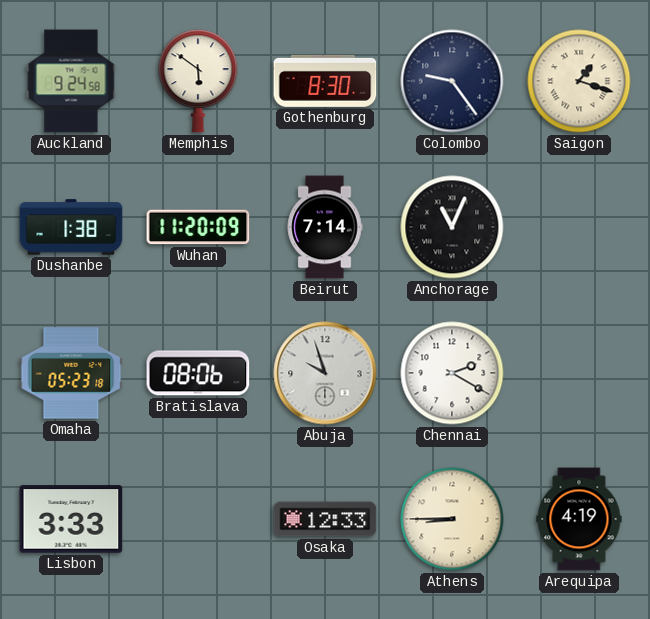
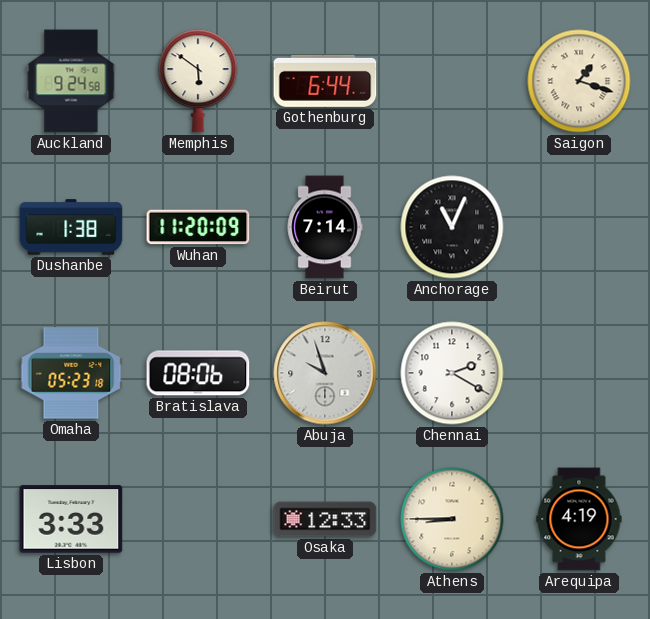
Gothenburg: 8:30 -> 6:44
Colombo: 9:24 -> none
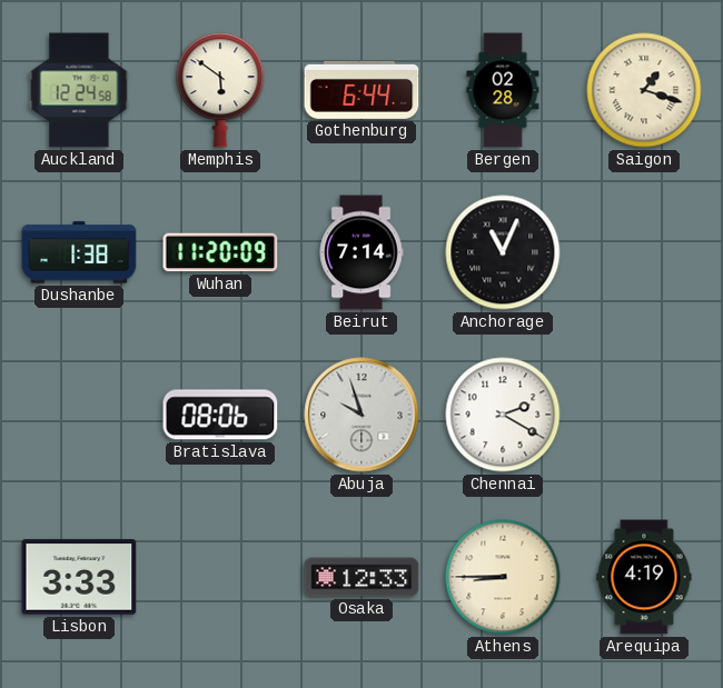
Auckland: 9:24 -> 12:24
Bergen: none -> 02:28
Omaha: 05:23 -> none
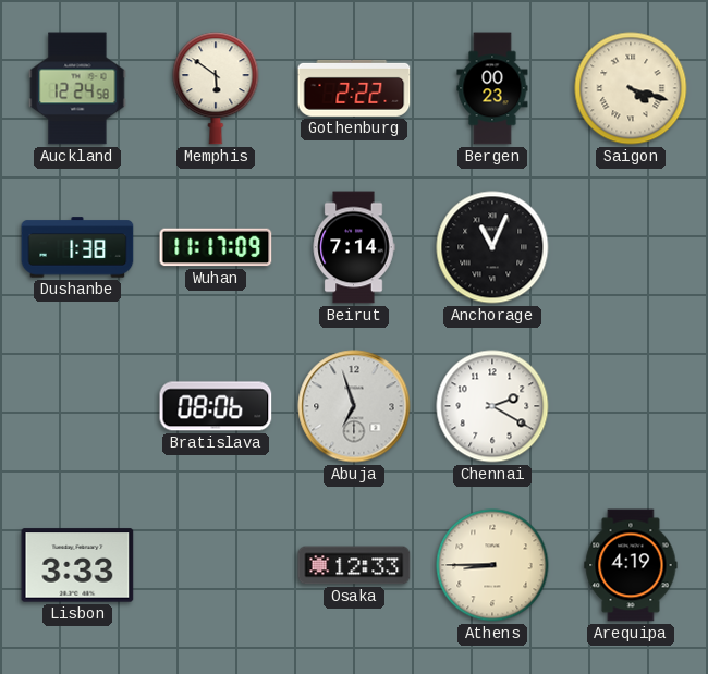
Gothenburg: 6:44 -> 2:22
Bergen: 02:28 -> 00:23
Saigon: 1:18 -> 4:18
Wuhan: 11:20 -> 11:17
Abuja: 9:57 -> 6:57
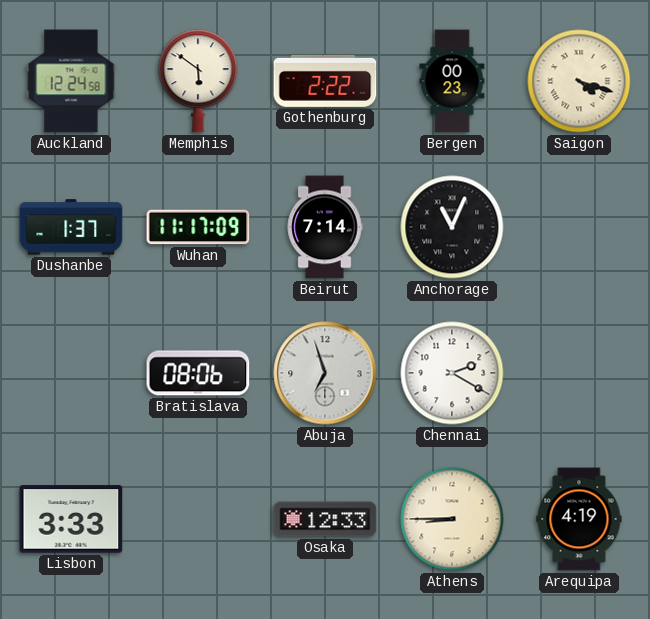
Dushanbe: 1:38 -> 1:37
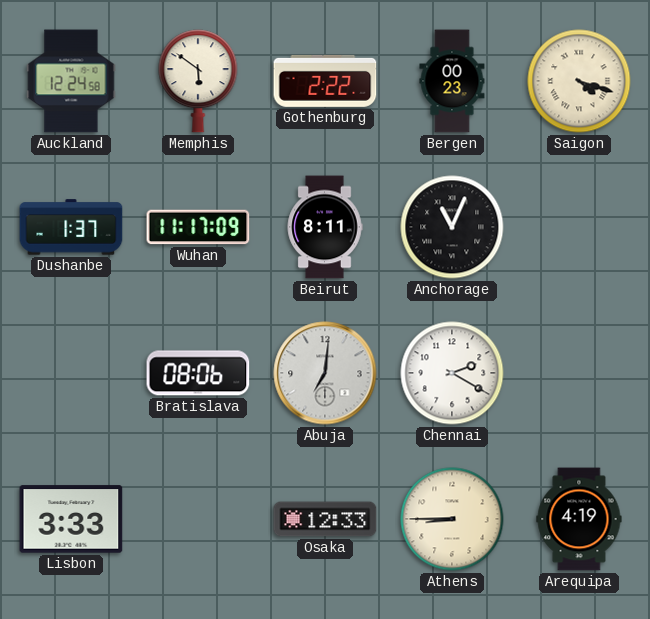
Beirut: 7:14 -> 8:11
Abuja: 6:57 -> 7:01
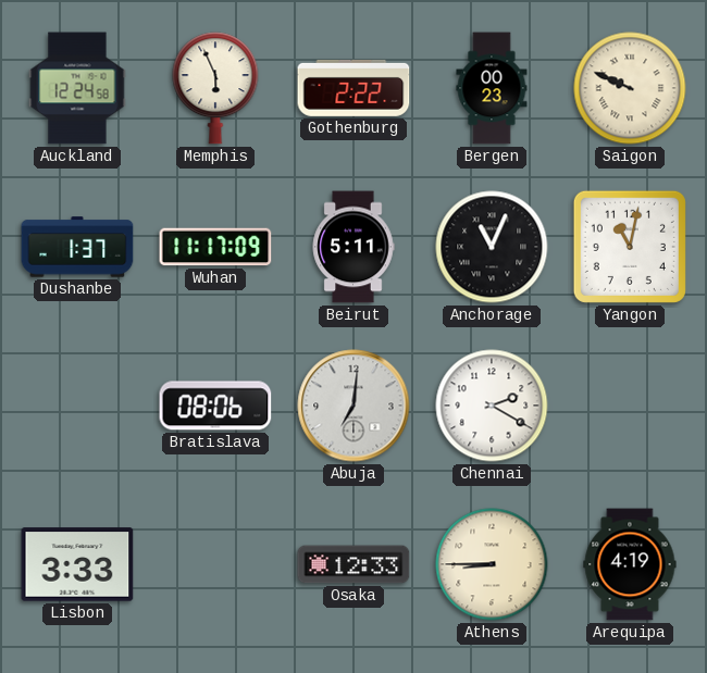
Memphis: 5:51 -> 5:56
Saigon: 4:18 -> 9:49
Beirut: 8:11 -> 5:11
Yangon: none -> 11:02
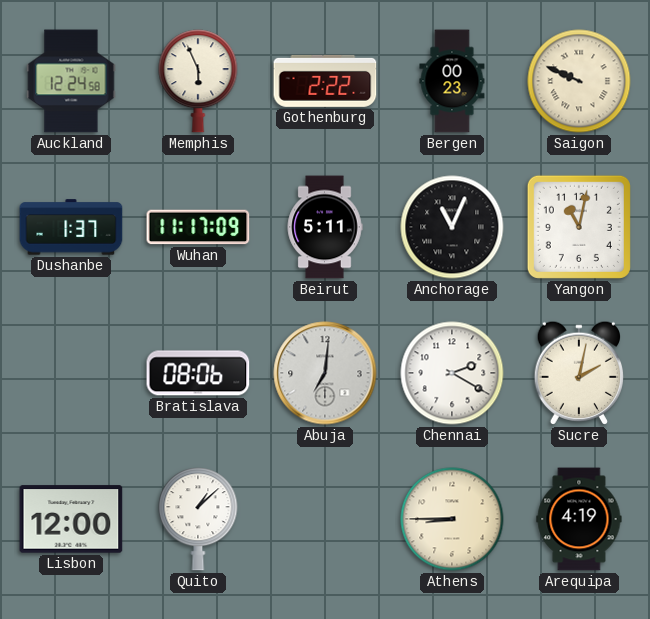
Sucre: none -> 2:02
Lisbon: 3:33 -> 12:00
Quito: none -> 1:08
Osaka: 12:33 -> none
